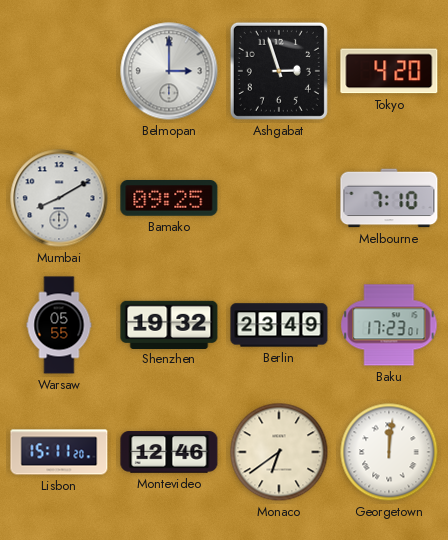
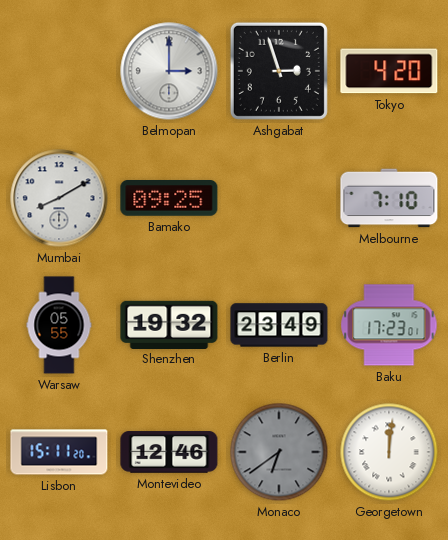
Monaco dial: cream -> grey
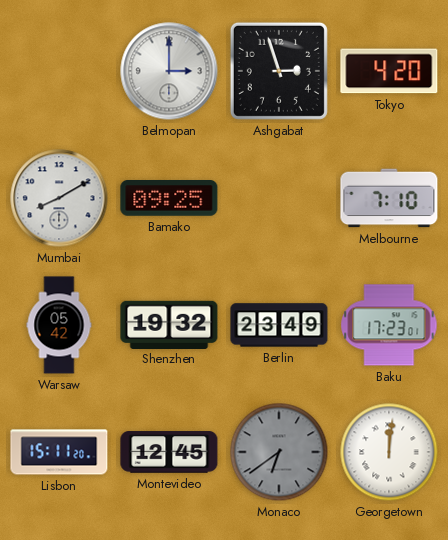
Warsaw: 05:55 -> 05:42
Montevideo: 12:46 -> 12:45
